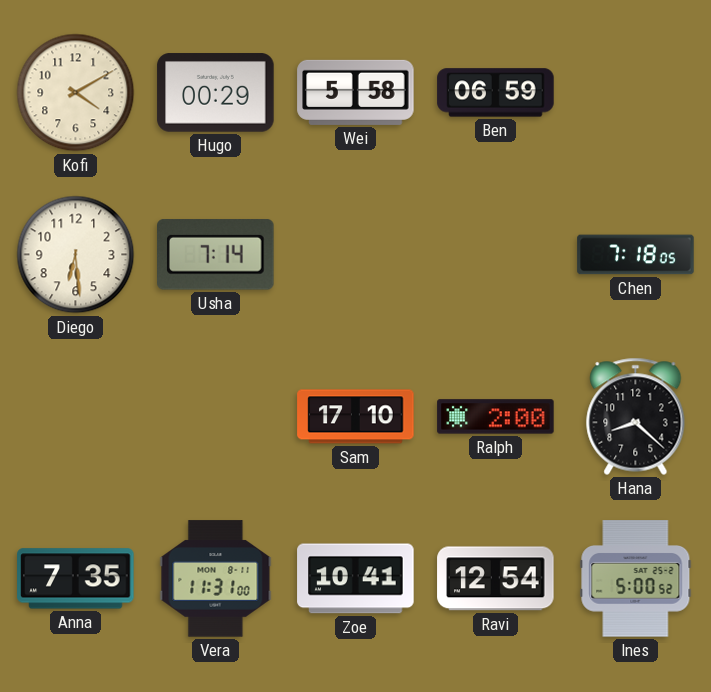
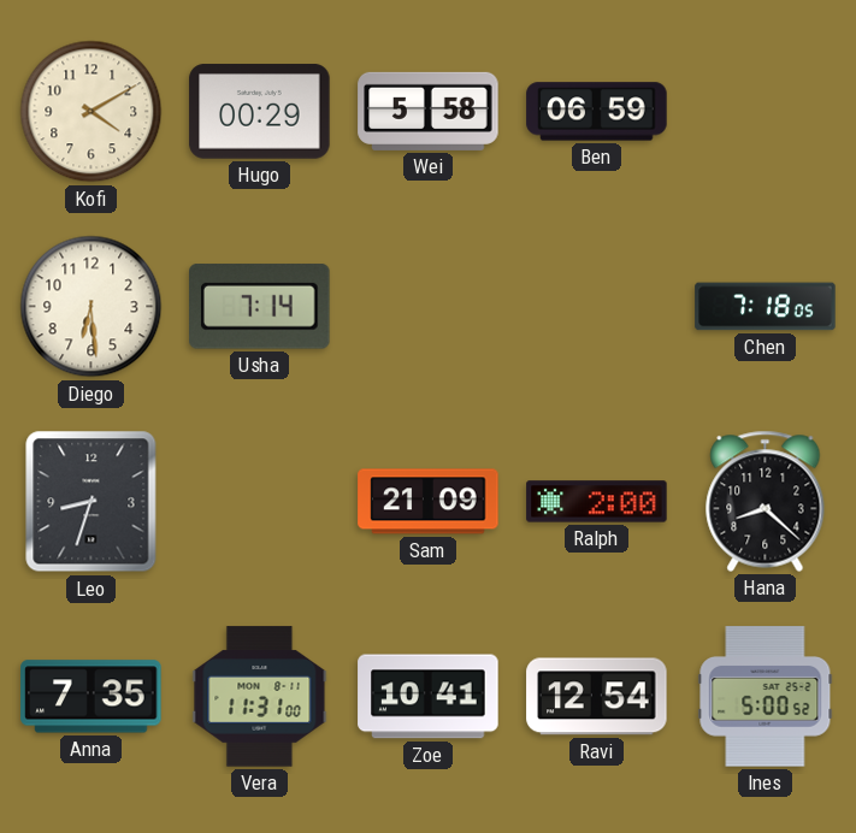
Leo: none -> 8:33
Sam: 17:10 -> 21:09
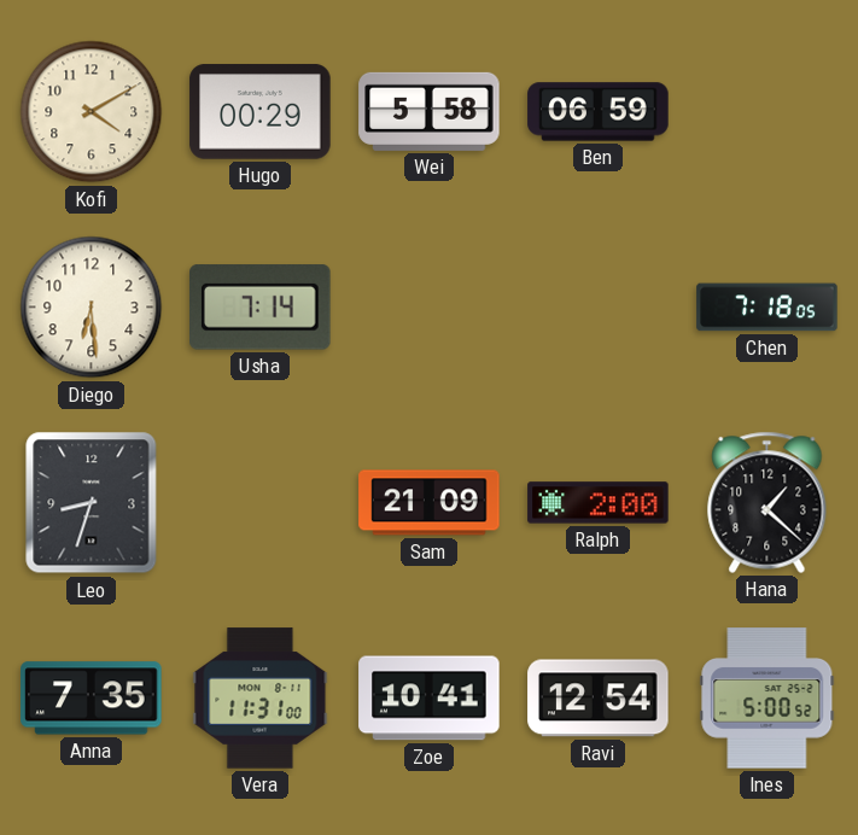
Hana: 8:22 -> 1:22
